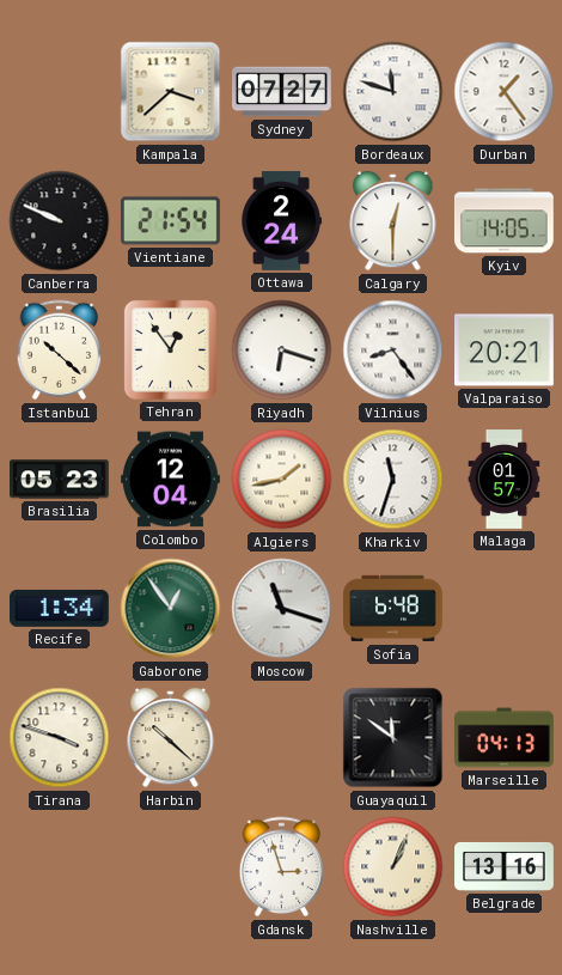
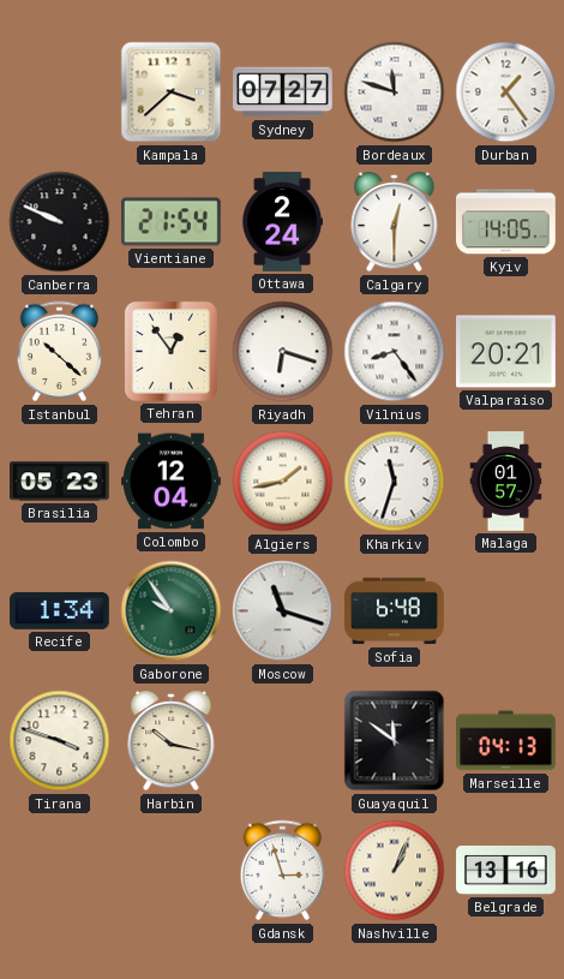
Gaborone: 12:54 -> 9:54
Harbin: 10:22 -> 10:17
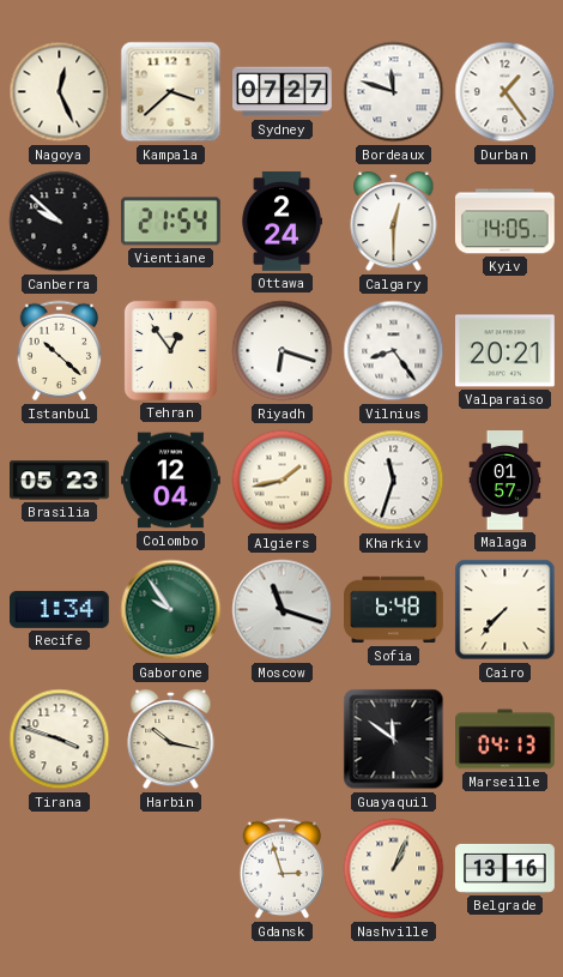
Nagoya: none -> 12:26
Canberra: 9:49 -> 9:52
Cairo: none -> 7:37
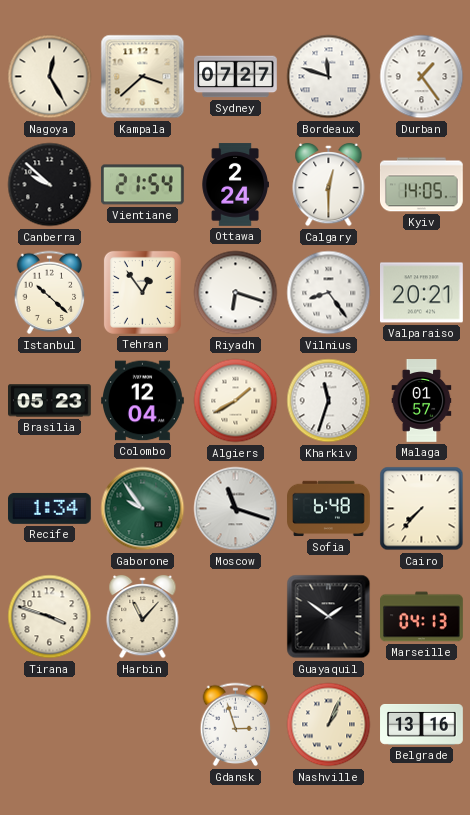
Nagoya: 12:26 -> 12:25
Algiers: 1:43 -> 1:40
Harbin: 10:17 -> 11:07
Guayaquil: 11:51 -> 1:51
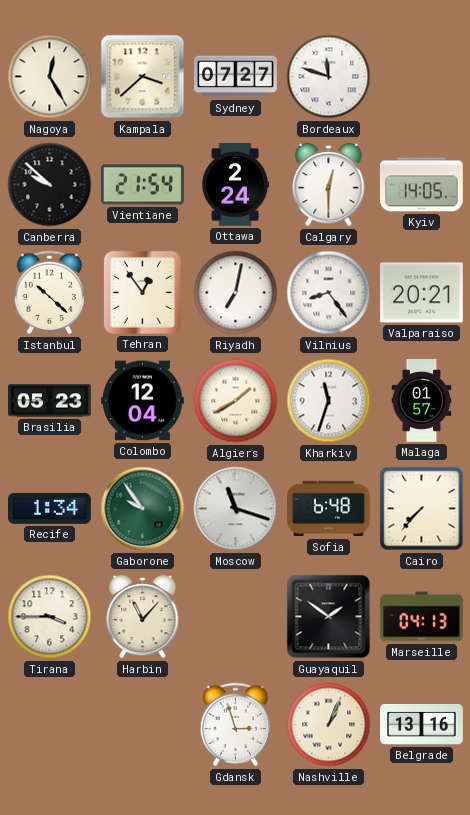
Durban: 1:24 -> none
Riyadh: 6:18 -> 7:02
Tirana: 3:48 -> 3:45
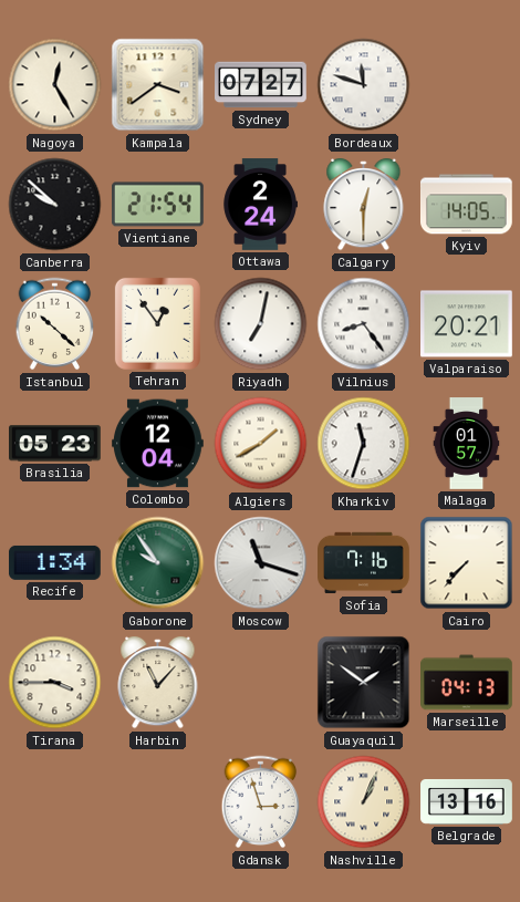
Kampala: 3:38 -> 3:39
Sofia: 6:48 -> 7:16
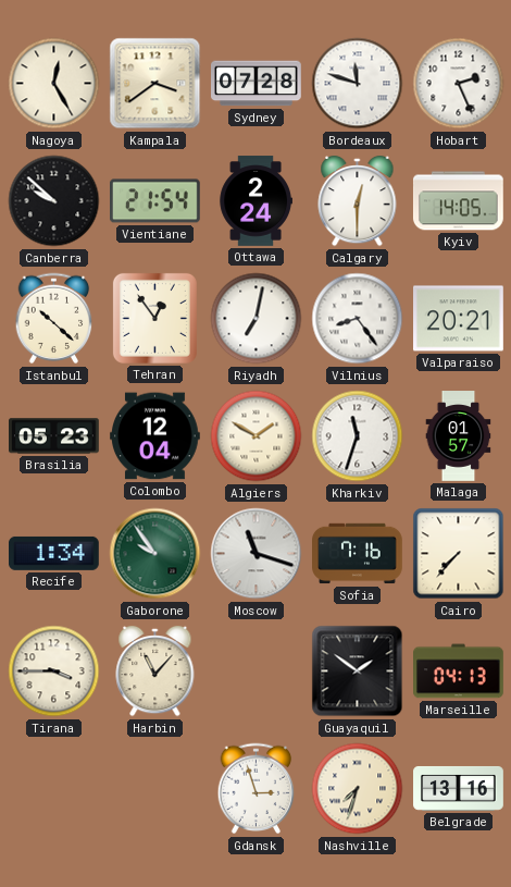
Sydney: 07:27 -> 07:28
Hobart: none -> 2:26
Algiers: 1:40 -> 1:50
Nashville: 1:04 -> 7:33
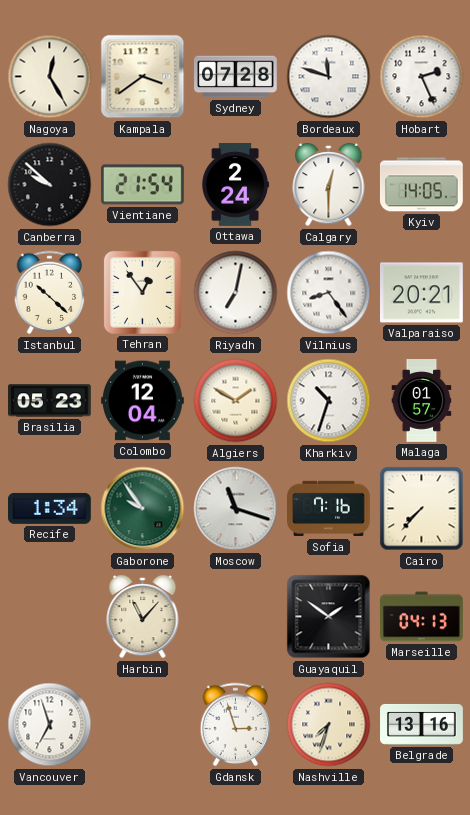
Kharkiv: 11:33 -> 10:33
Tirana: 3:45 -> none
Vancouver: none -> 6:57
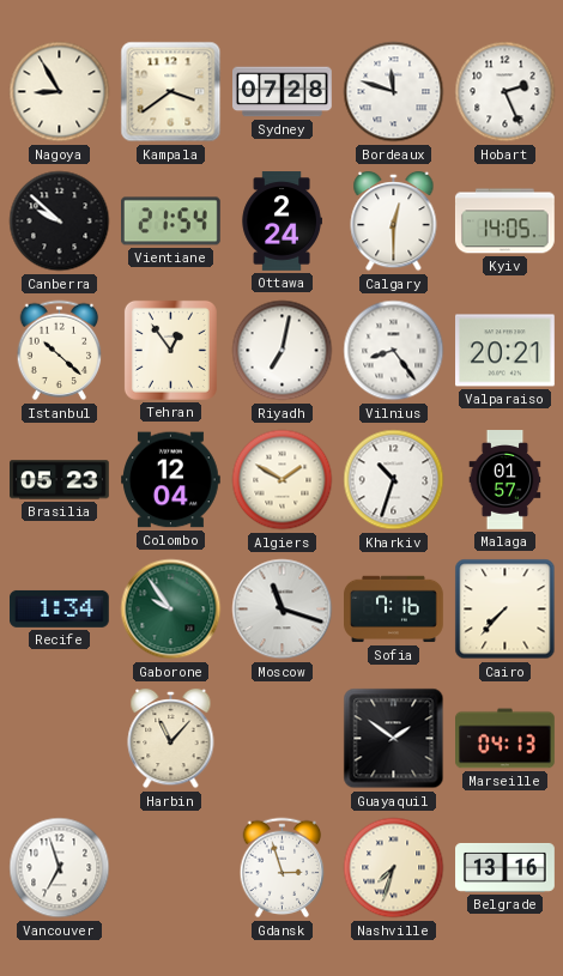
Nagoya: 12:25 -> 8:55
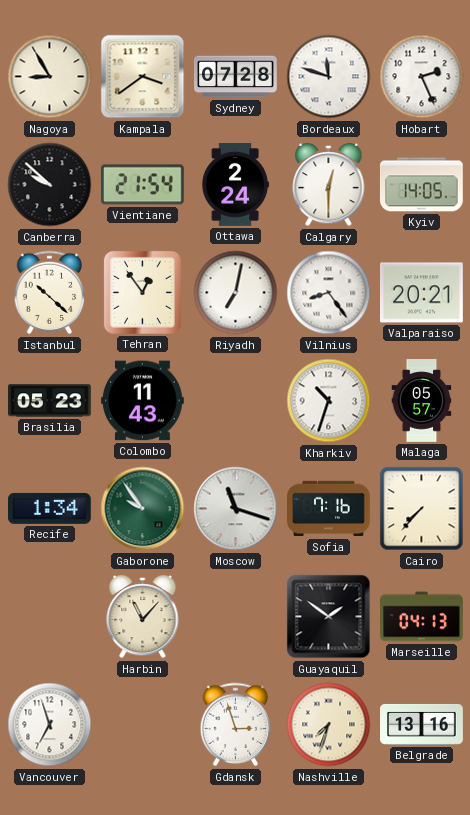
Colombo: 12:04 -> 11:43
Algiers: 1:50 -> none
Malaga: 01:57 -> 05:57
